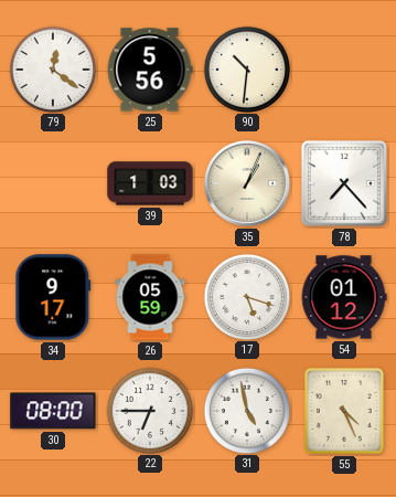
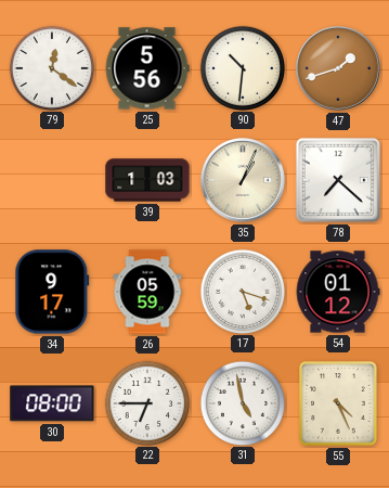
47: none -> 1:42
78: 7:23 -> 7:22
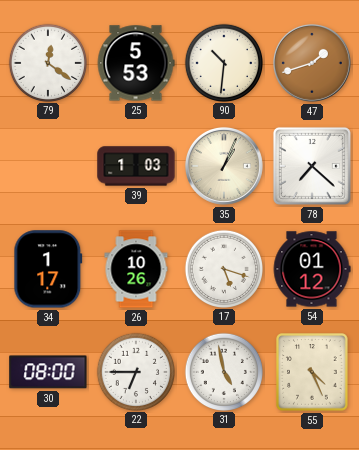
25: 5:56 -> 5:53
34: 9:17 -> 1:17
26: 05:59 -> 10:26
